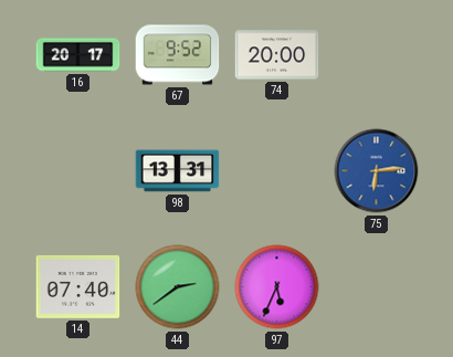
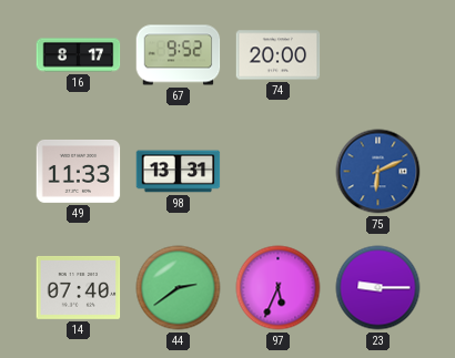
16: 20:17 -> 8:17
49: none -> 11:33
75: 6:14 -> 6:11
23: none -> 9:15
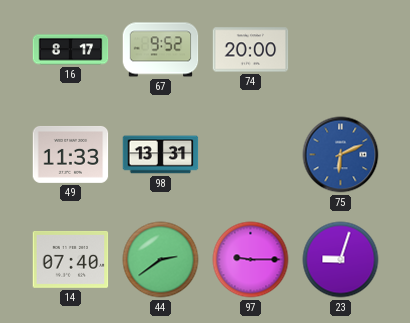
97: 5:34 -> 9:15
23: 9:15 -> 9:03
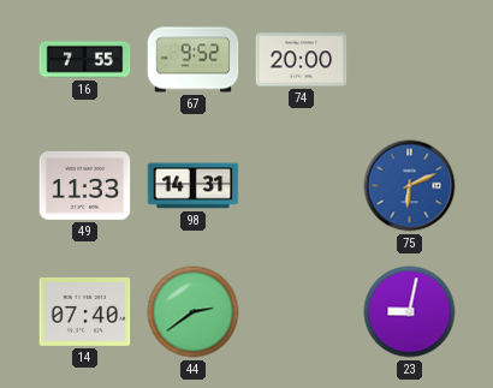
16: 8:17 -> 7:55
98: 13:31 -> 14:31
97: 9:15 -> none
23: 9:03 -> 9:02
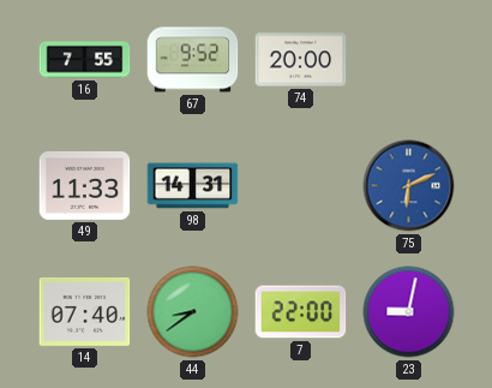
44: 2:39 -> 8:39
7: none -> 22:00
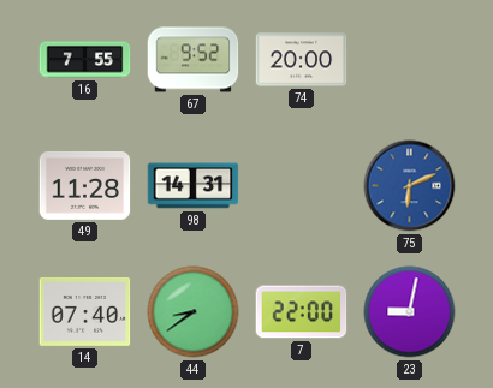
49: 11:33 -> 11:28
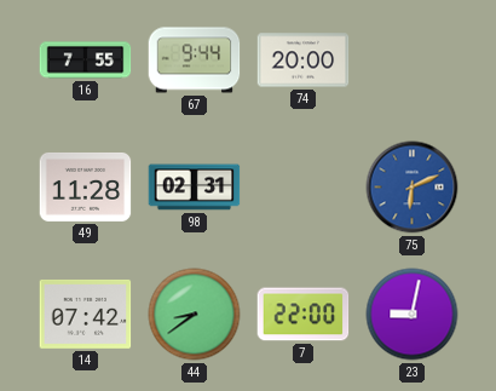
67: 9:52 -> 9:44
98: 14:31 -> 02:31
14: 07:40 -> 07:42
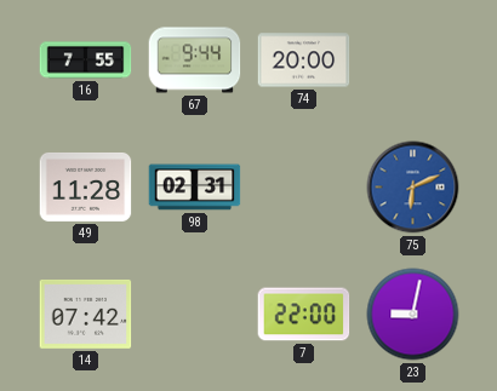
44: 8:39 -> none
